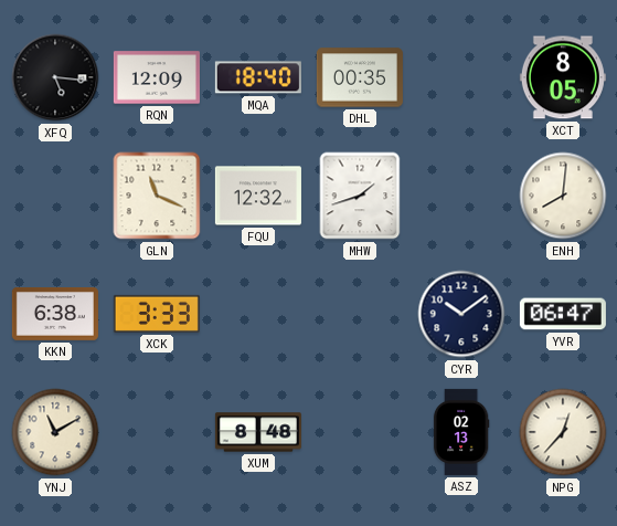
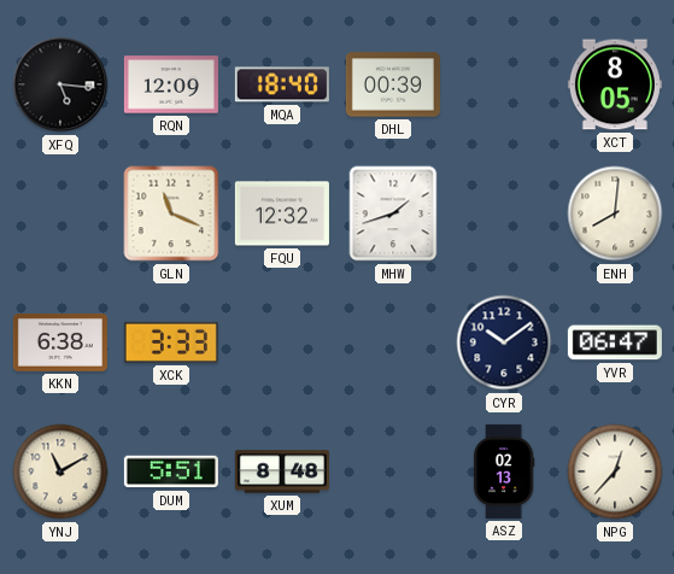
DHL: 00:35 -> 00:39
DUM: none -> 5:51
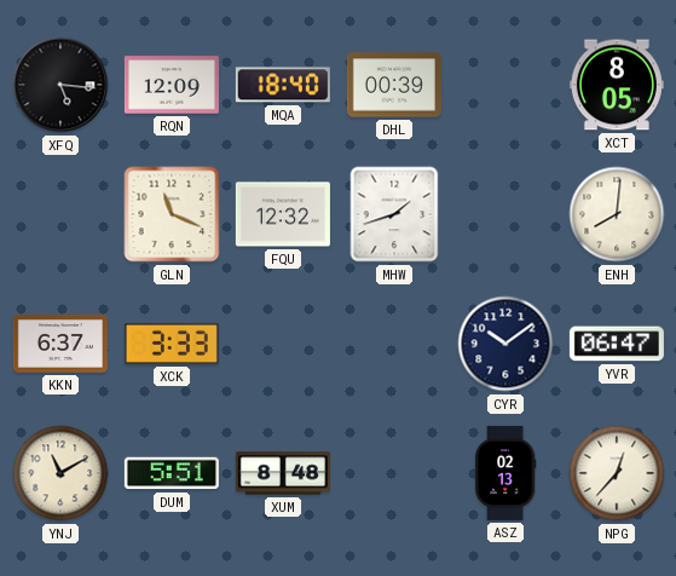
KKN: 6:38 -> 6:37
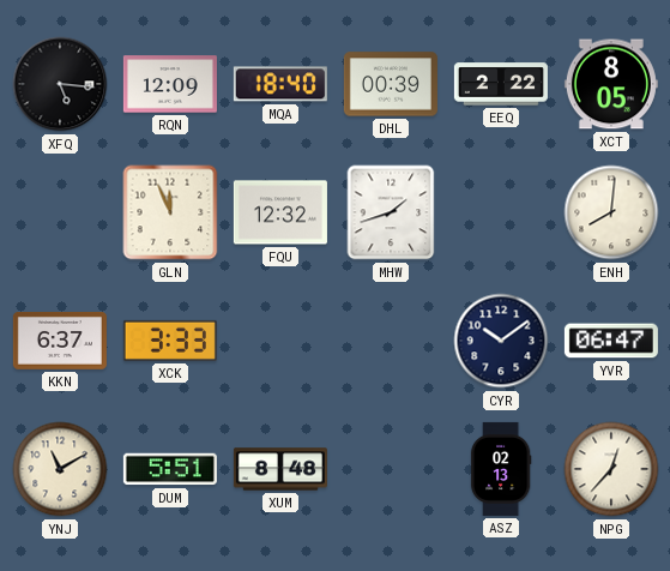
EEQ: none -> 2:22
GLN: 11:19 -> 11:56
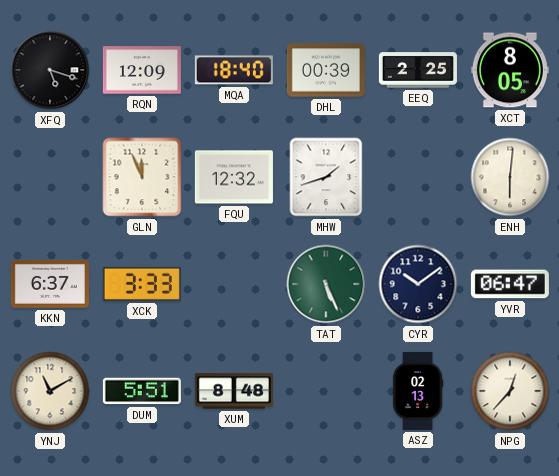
XFQ: 5:16 -> 5:18
EEQ: 2:22 -> 2:25
ENH: 8:01 -> 6:01
TAT: none -> 5:26
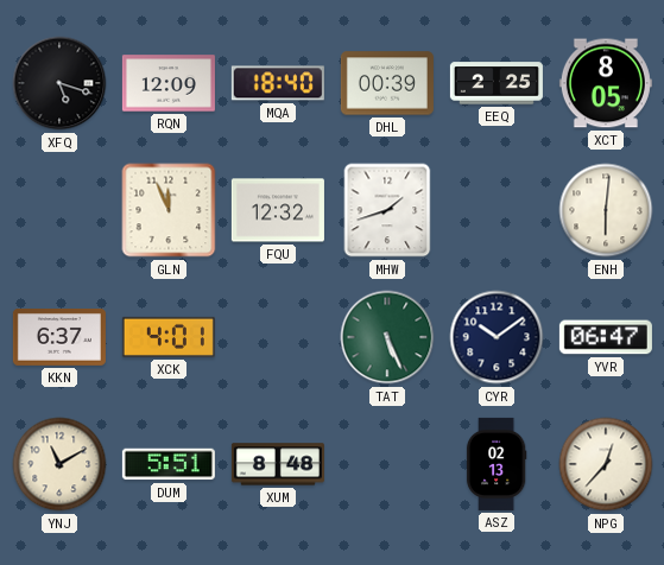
XCK: 3:33 -> 4:01
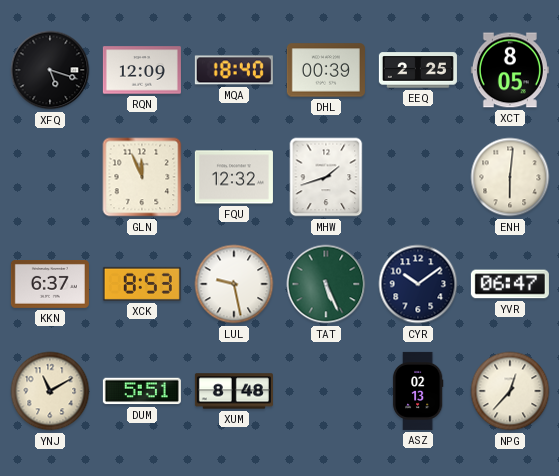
XCK: 4:01 -> 8:53
LUL: none -> 9:28
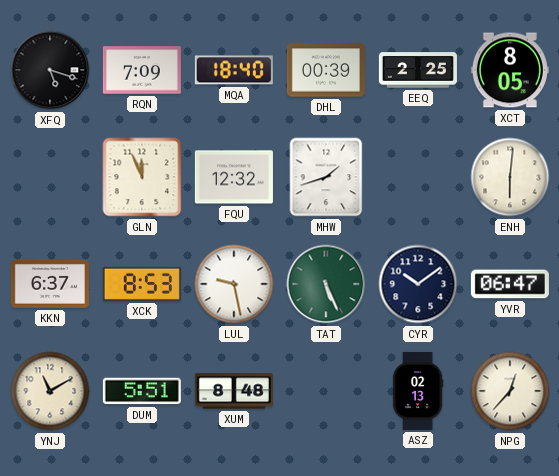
RQN: 12:09 -> 7:09
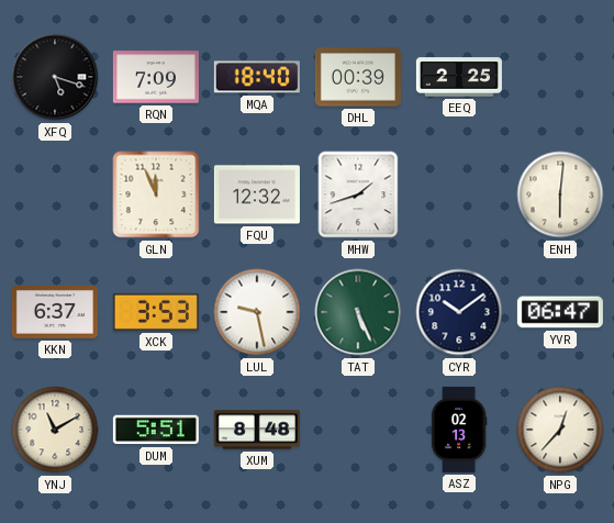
XCT: 8:05 -> none
XCK: 8:53 -> 3:53
